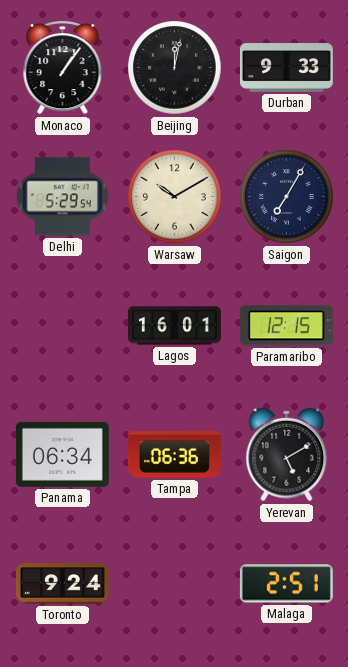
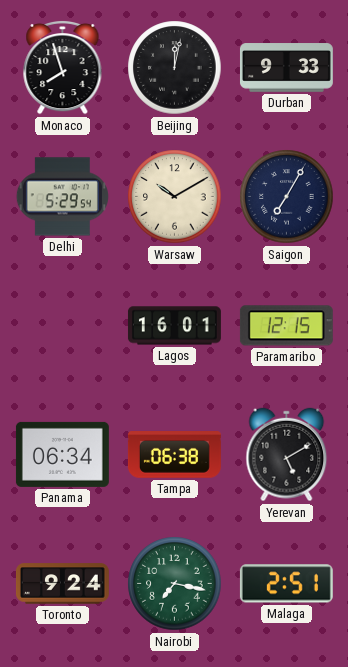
Monaco: 1:06 -> 7:57
Tampa: 06:36 -> 06:38
Nairobi: none -> 7:17
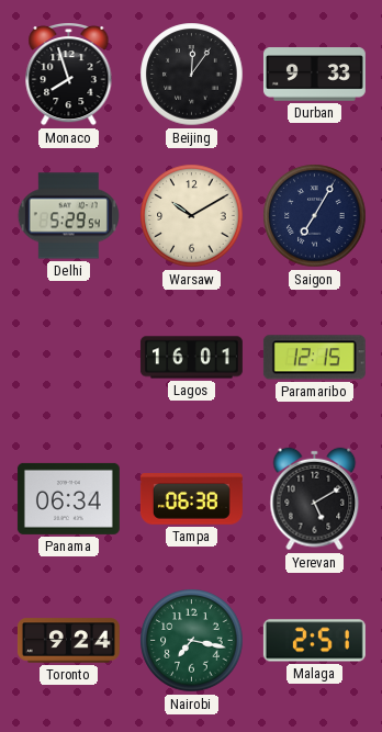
Beijing: 12:02 -> 12:06
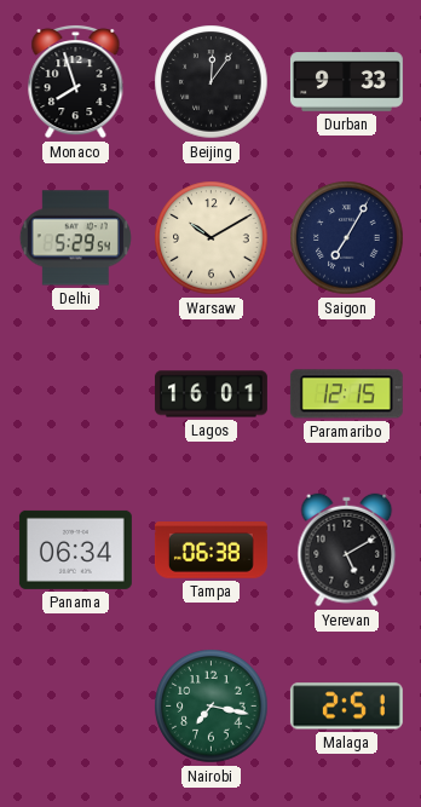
Toronto: 9:24 -> none
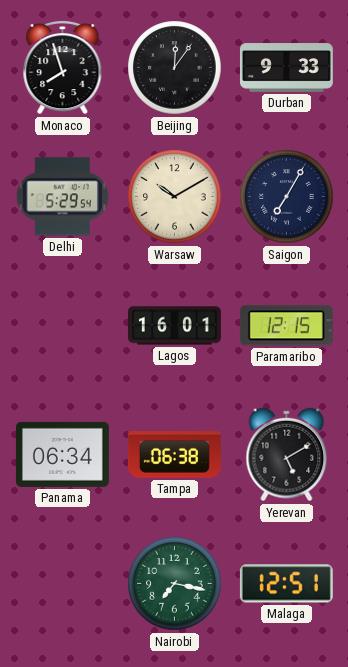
Malaga: 2:51 -> 12:51
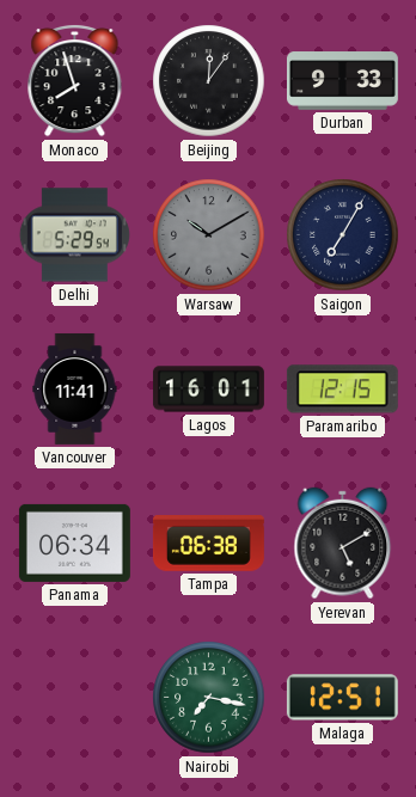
Warsaw dial: cream -> grey
Vancouver: none -> 11:41
